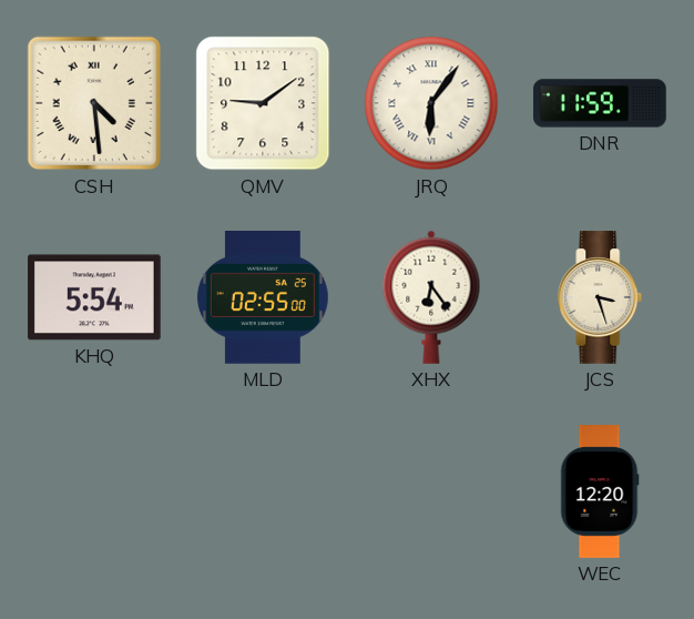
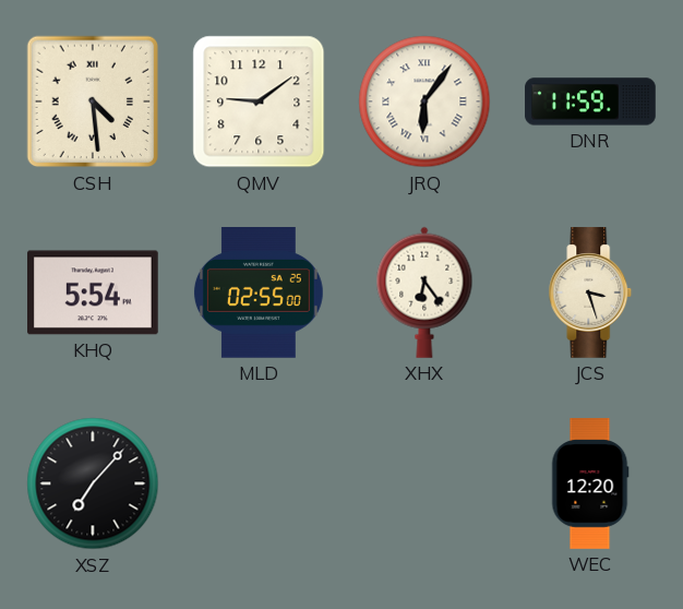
XSZ: none -> 7:07
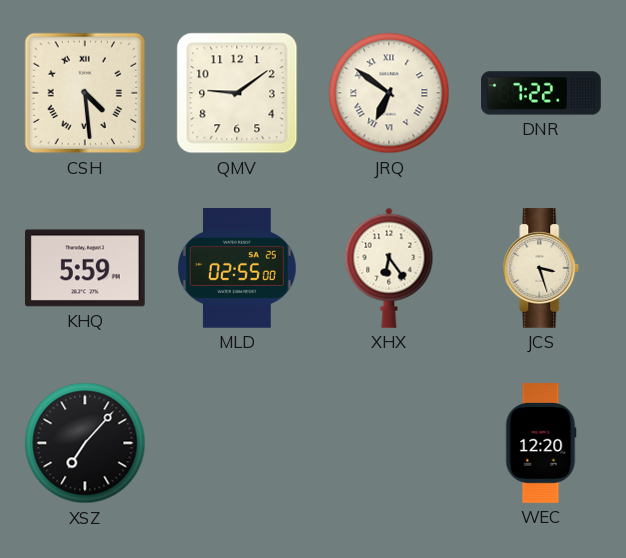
JRQ: 6:06 -> 6:51
DNR: 11:59 -> 7:22
KHQ: 5:54 -> 5:59
